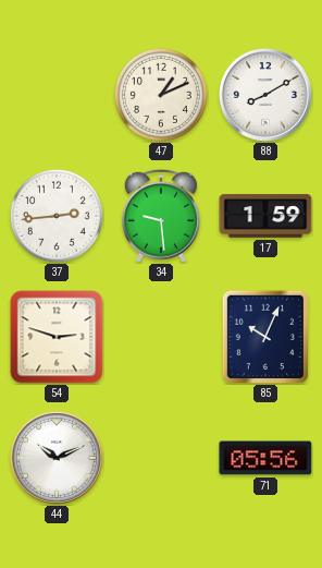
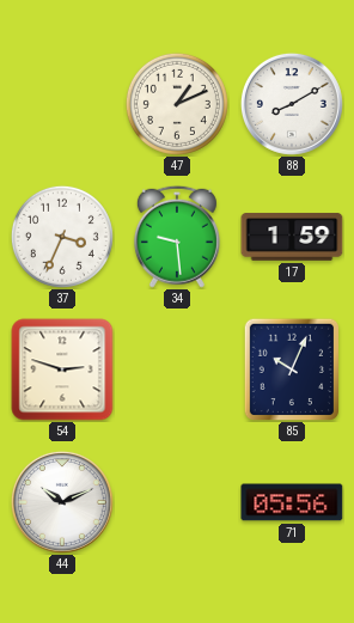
37: 2:44 -> 3:34
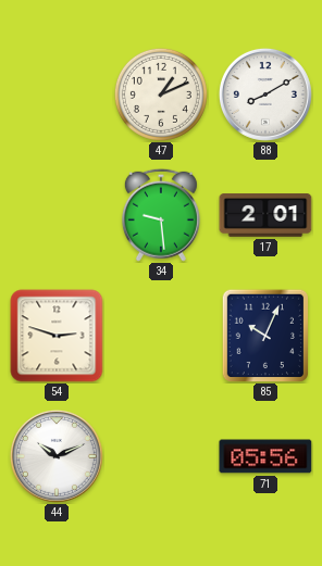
37: 3:34 -> none
17: 1:59 -> 2:01
